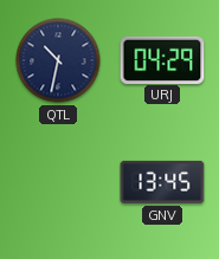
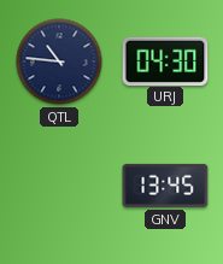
QTL: 10:32 -> 10:46
URJ: 04:29 -> 04:30
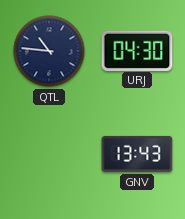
GNV: 13:45 -> 13:43
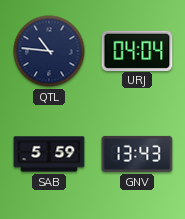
URJ: 04:30 -> 04:04
SAB: none -> 5:59
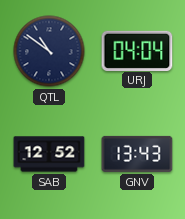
QTL: 10:46 -> 10:51
SAB: 5:59 -> 12:52
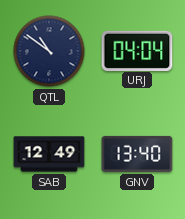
SAB: 12:52 -> 12:49
GNV: 13:43 -> 13:40
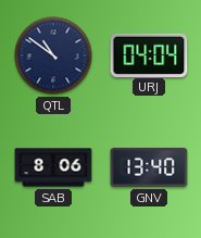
SAB: 12:49 -> 8:06
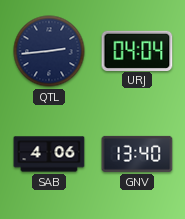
QTL: 10:51 -> 2:44
SAB: 8:06 -> 4:06
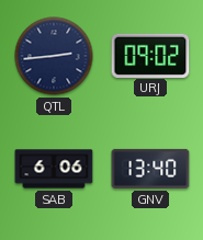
URJ: 04:04 -> 09:02
SAB: 4:06 -> 6:06
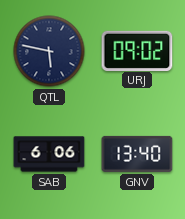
QTL: 2:44 -> 5:47
